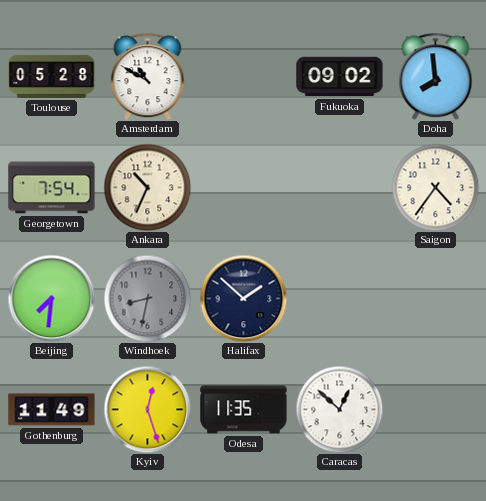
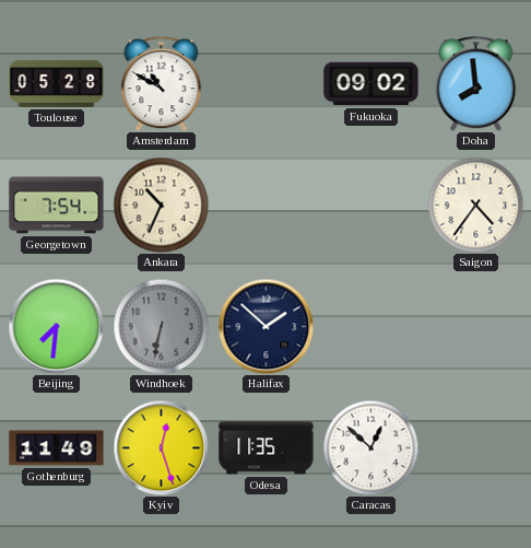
Windhoek: 8:32 -> 6:32
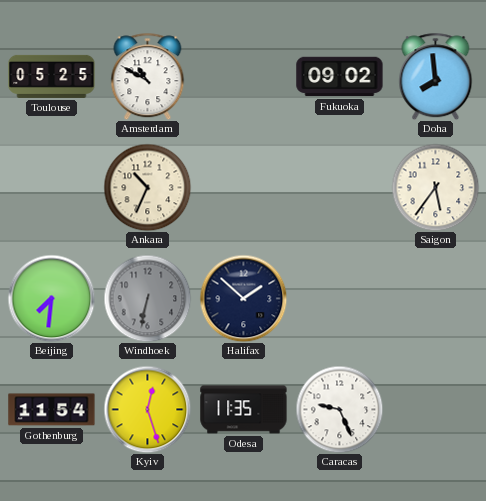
Toulouse: 05:28 -> 05:25
Georgetown: 7:54 -> none
Saigon: 4:36 -> 5:36
Gothenburg: 11:49 -> 11:54
Caracas: 12:52 -> 9:26
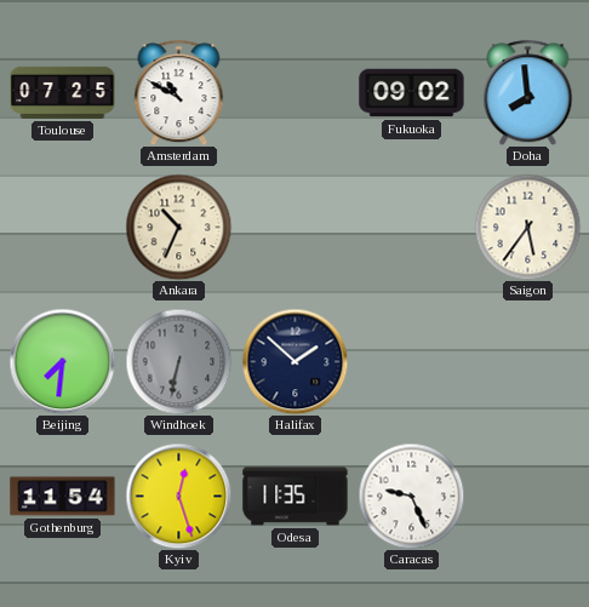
Toulouse: 05:25 -> 07:25
